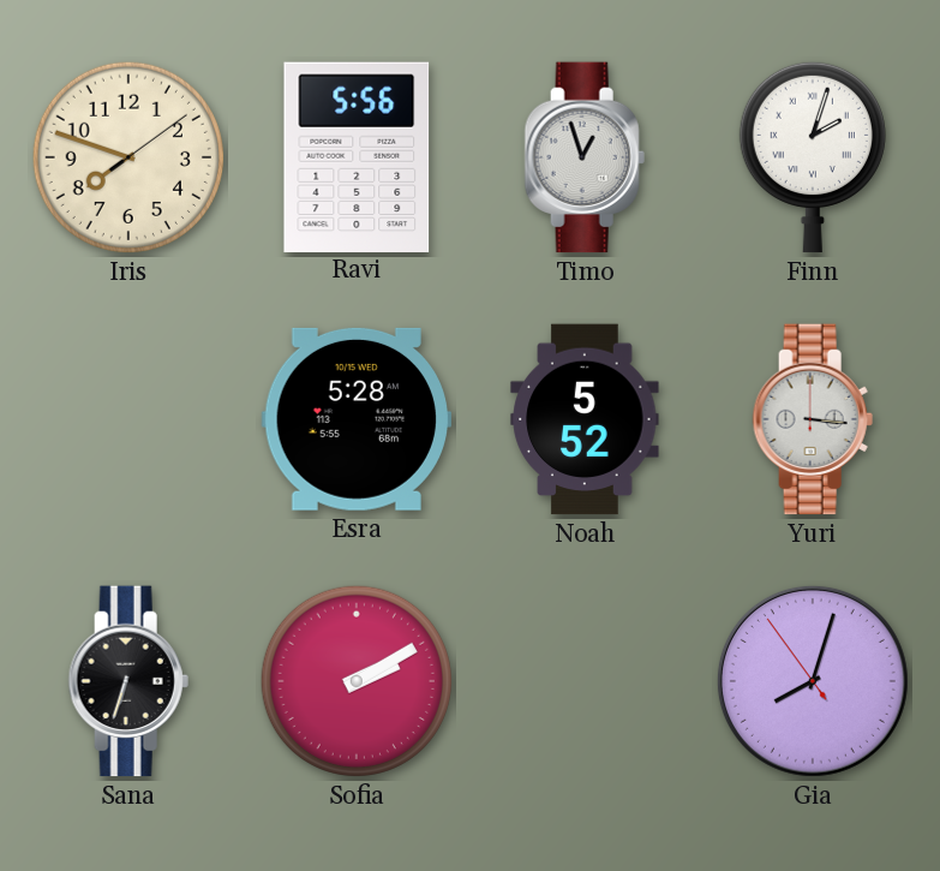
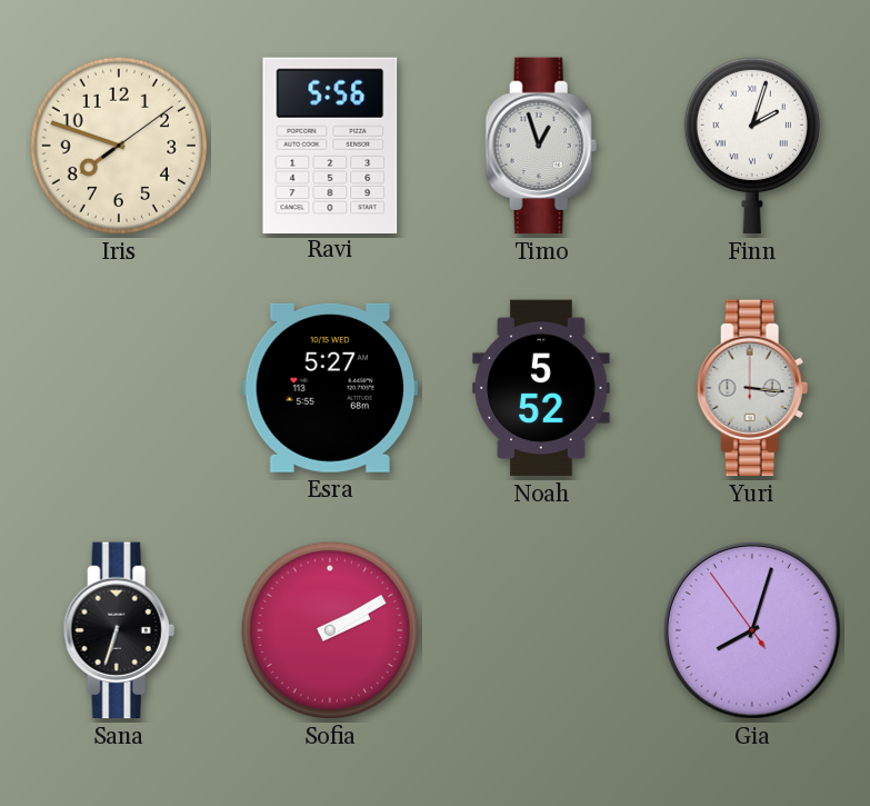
Esra: 5:28 -> 5:27
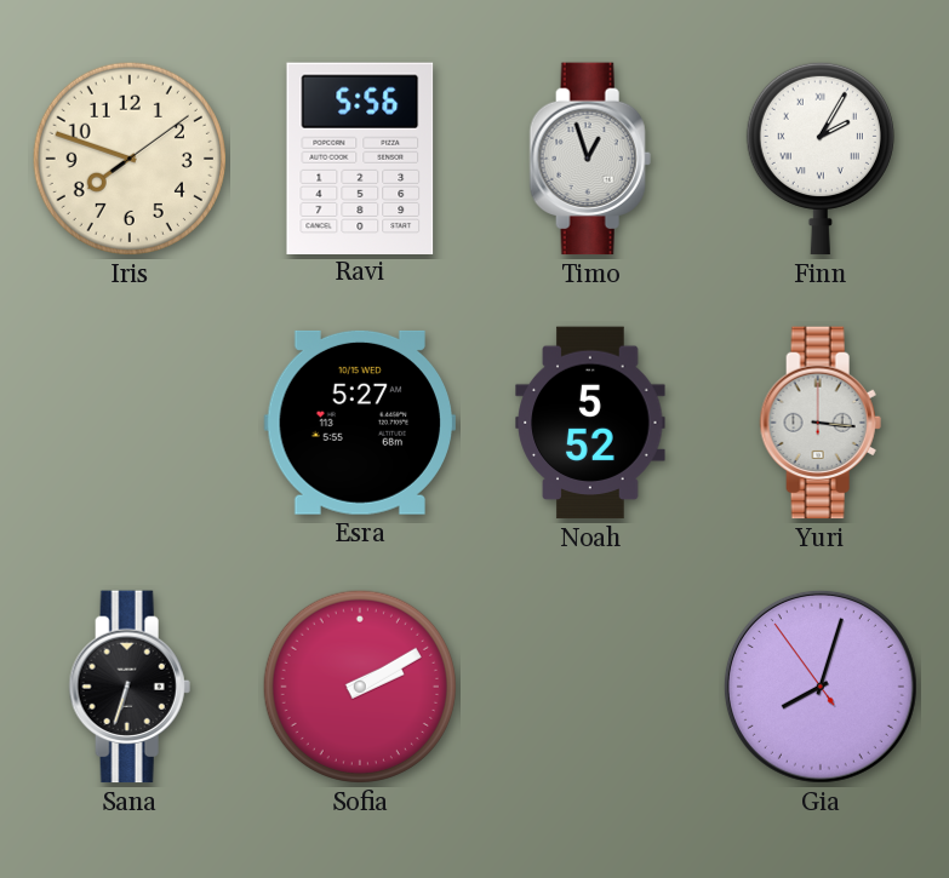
Finn: 2:03 -> 2:05
